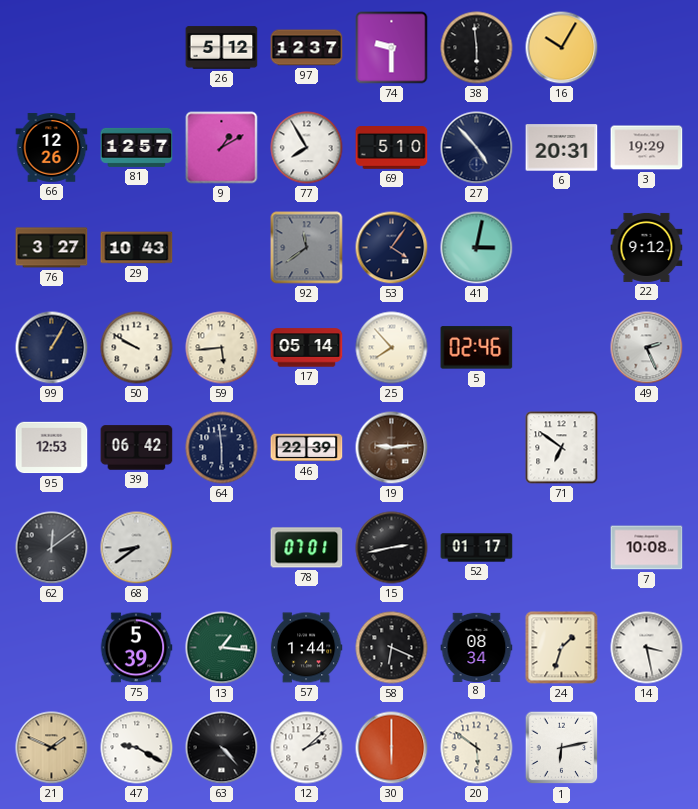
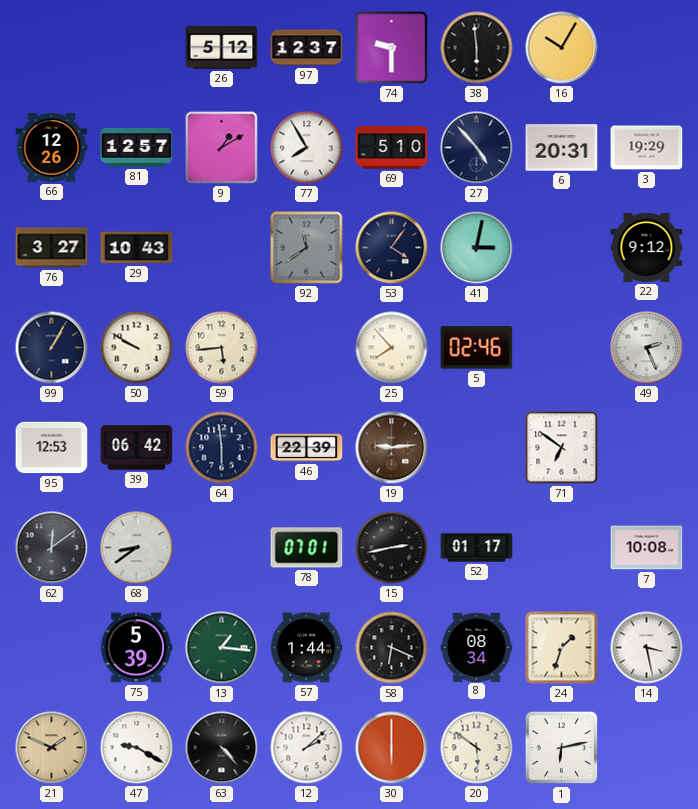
17: 05:14 -> none
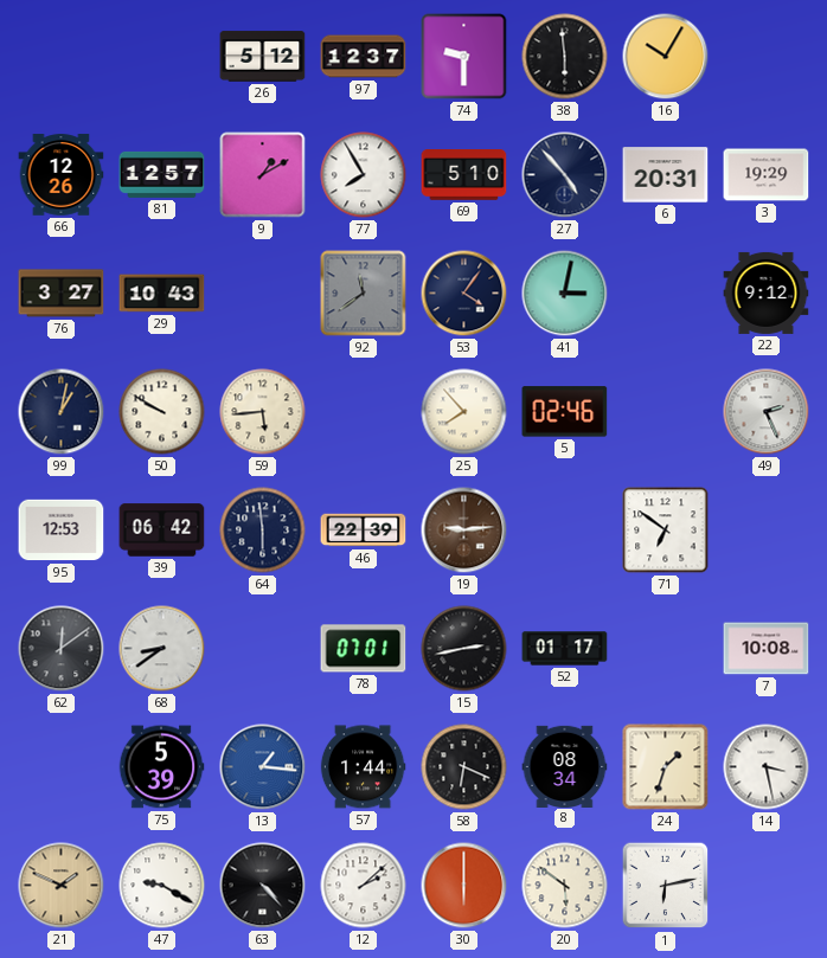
99: 1:05 -> 1:02
13 dial: green -> blue
